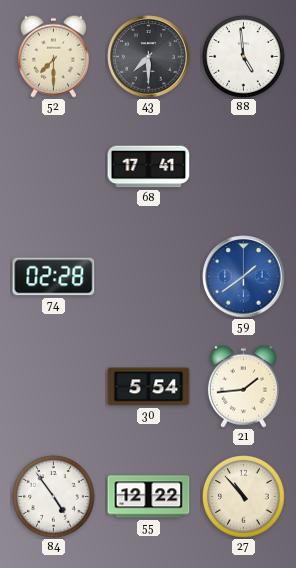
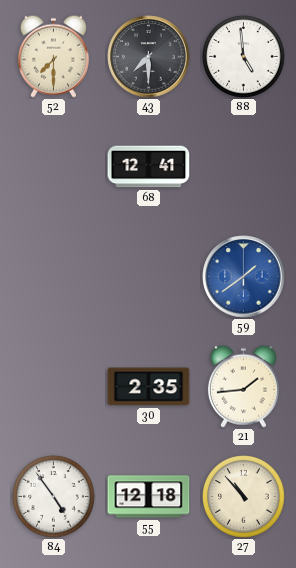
68: 17:41 -> 12:41
74: 02:28 -> none
30: 5:54 -> 2:35
55: 12:22 -> 12:18
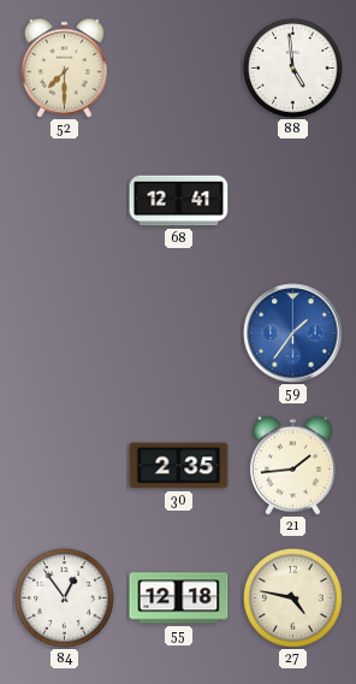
43: 7:30 -> none
59: 1:39 -> 1:36
84: 4:54 -> 12:54
27: 10:53 -> 4:47
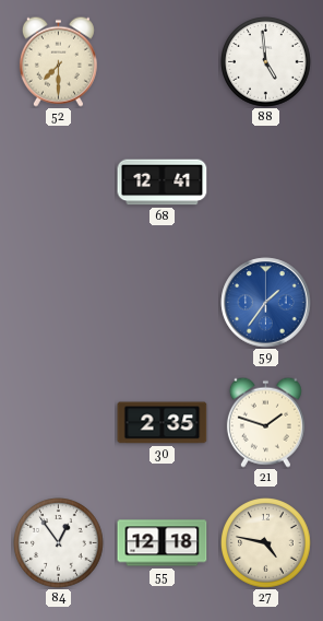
21: 1:44 -> 1:48
